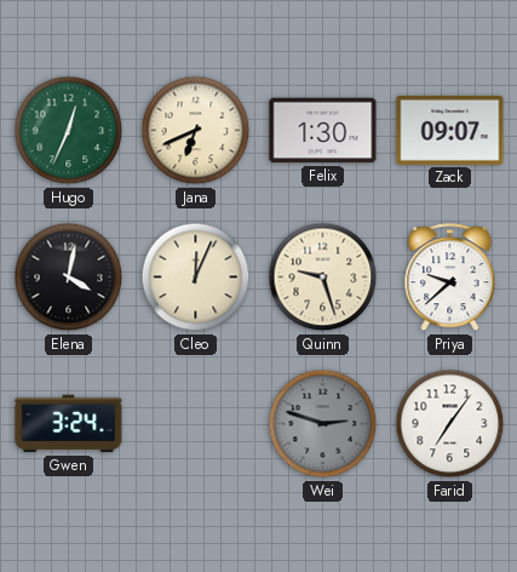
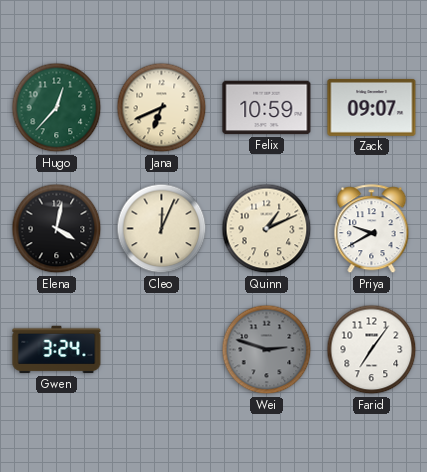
Hugo: 12:34 -> 12:37
Felix: 1:30 -> 10:59
Quinn: 9:27 -> 1:11
Priya: 9:38 -> 9:40
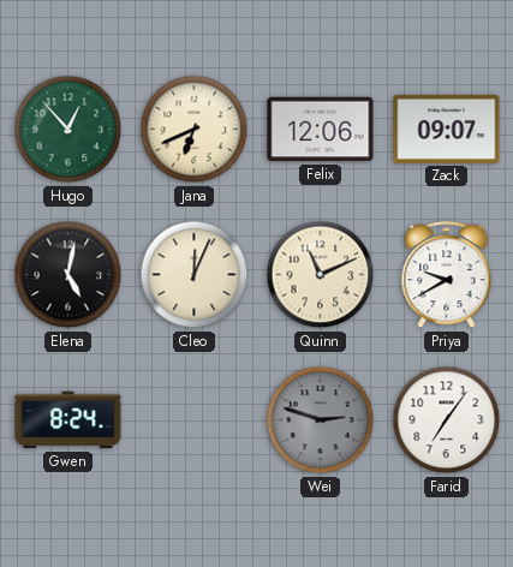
Hugo: 12:37 -> 12:53
Felix: 10:59 -> 12:06
Elena: 4:02 -> 5:02
Quinn: 1:11 -> 11:11
Gwen: 3:24 -> 8:24
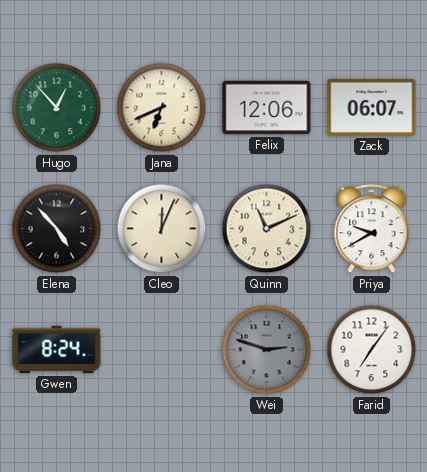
Zack: 09:07 -> 06:07
Elena: 5:02 -> 4:53
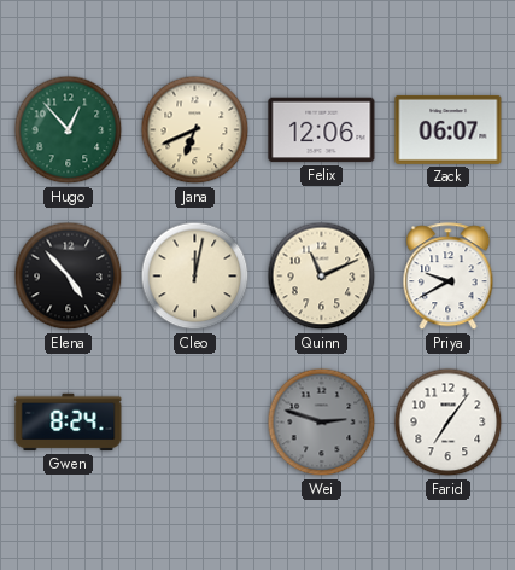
Cleo: 12:04 -> 12:02
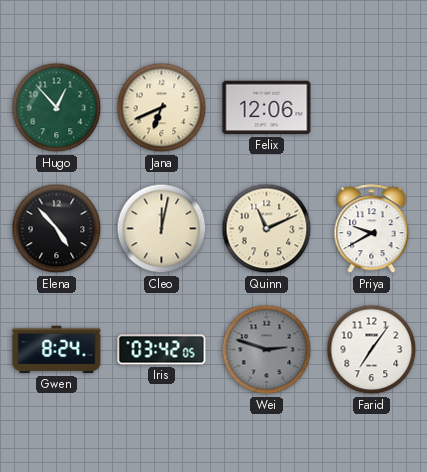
Zack: 06:07 -> none
Iris: none -> 03:42
